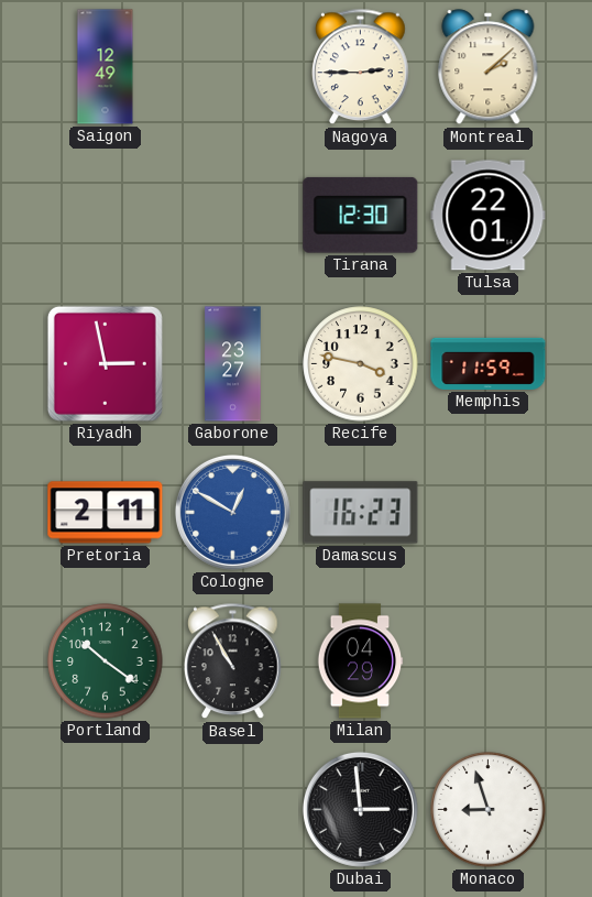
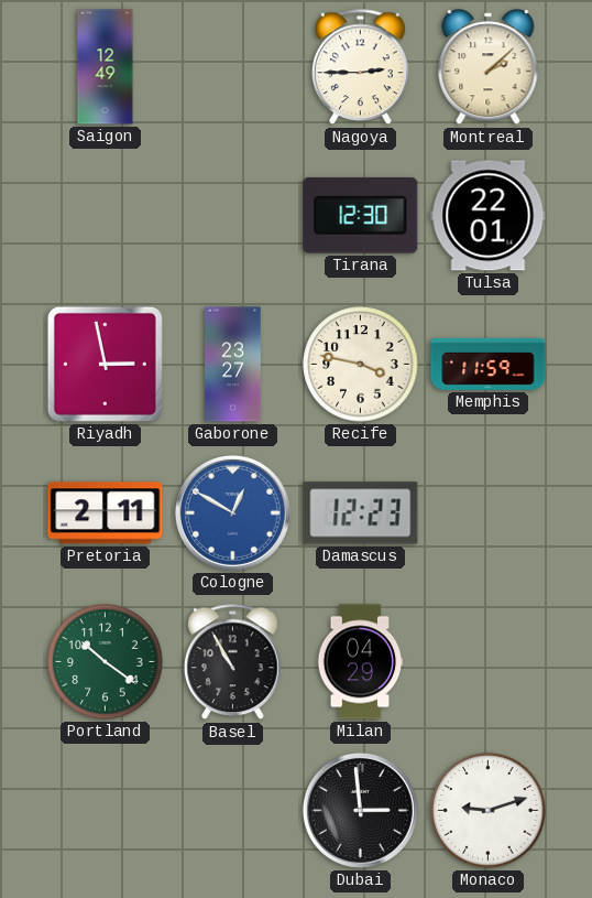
Damascus: 16:23 -> 12:23
Monaco: 8:57 -> 9:12
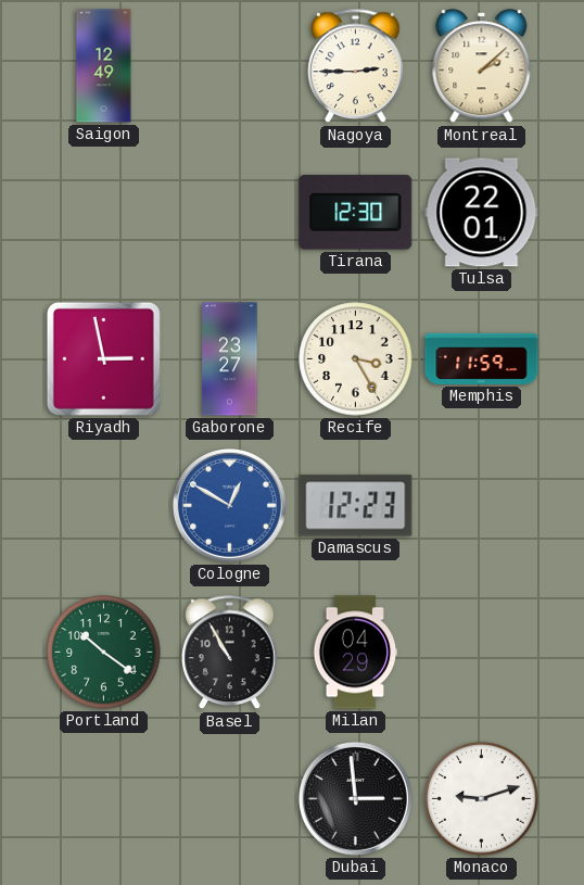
Recife: 3:47 -> 3:25
Pretoria: 2:11 -> none
